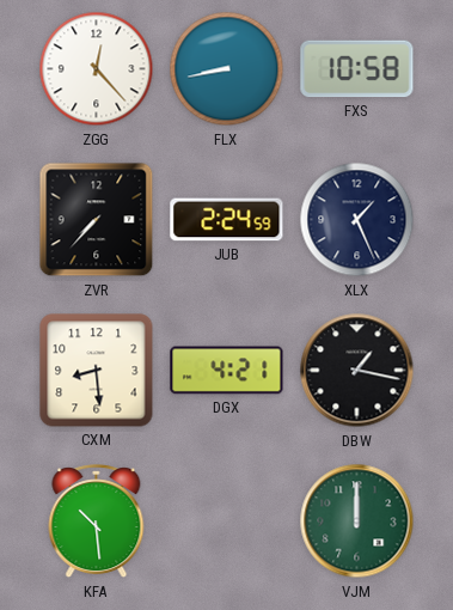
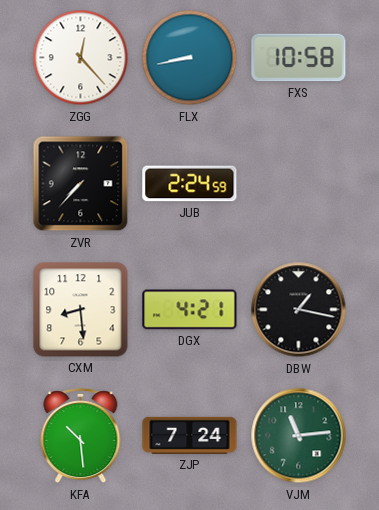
XLX: 1:26 -> none
ZJP: none -> 7:24
VJM: 12:00 -> 11:14
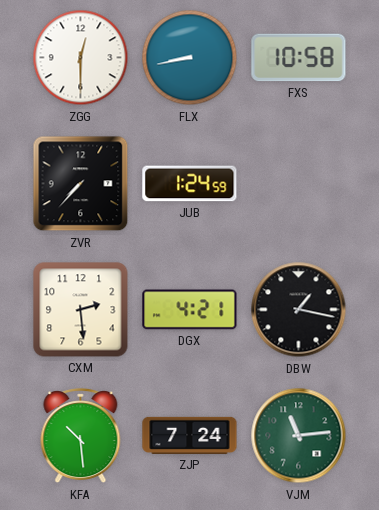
ZGG: 12:23 -> 12:30
JUB: 2:24 -> 1:24
CXM: 8:29 -> 2:29
